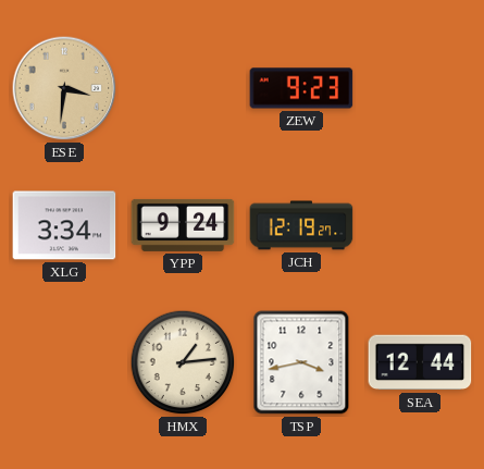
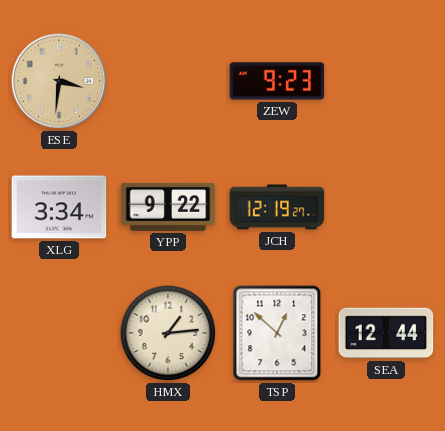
YPP: 9:24 -> 9:22
TSP: 3:43 -> 12:52
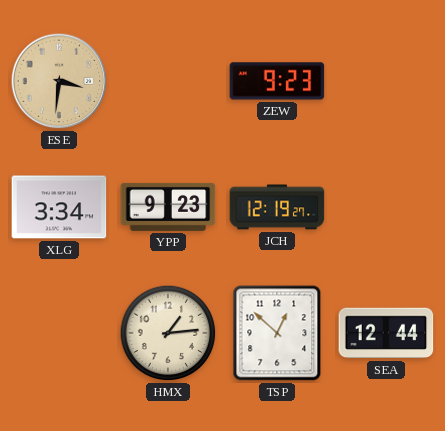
YPP: 9:22 -> 9:23
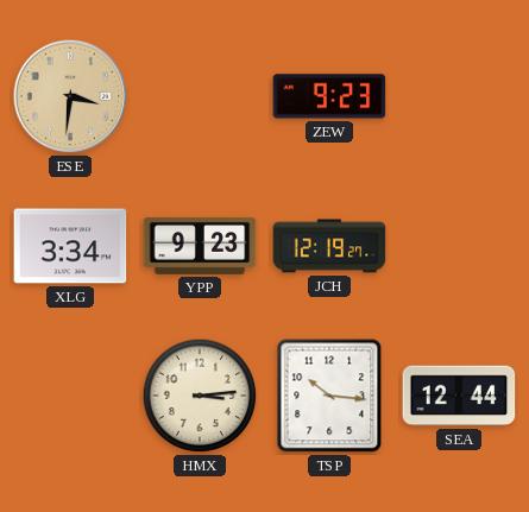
HMX: 1:14 -> 3:14
TSP: 12:52 -> 10:16
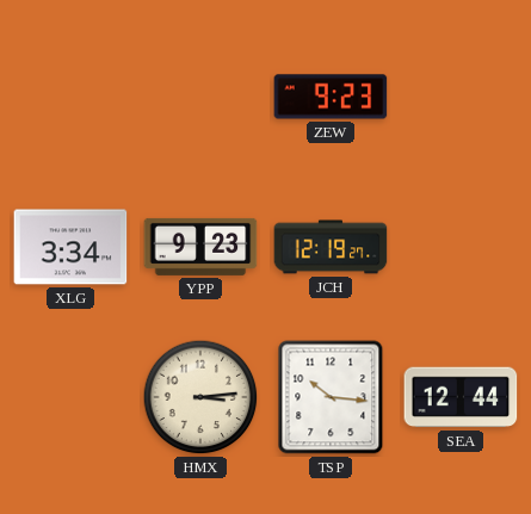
ESE: 3:31 -> none
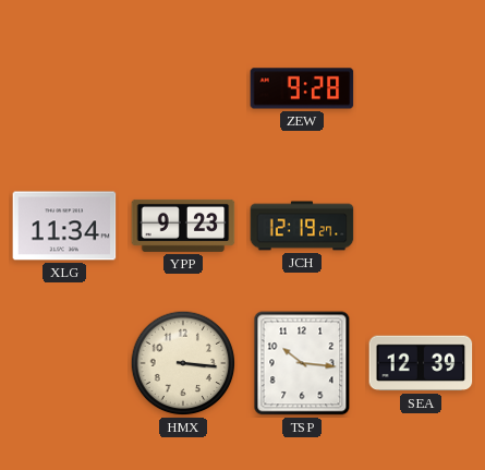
ZEW: 9:23 -> 9:28
XLG: 3:34 -> 11:34
HMX: 3:14 -> 3:16
SEA: 12:44 -> 12:39
